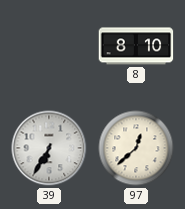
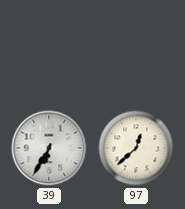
8: 8:10 -> none
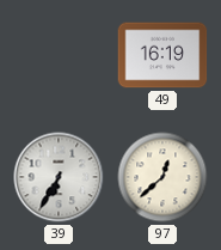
49: none -> 16:19
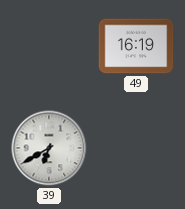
39: 6:35 -> 6:40
97: 12:38 -> none
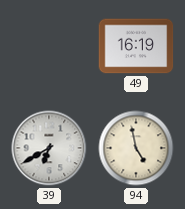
94: none -> 4:58
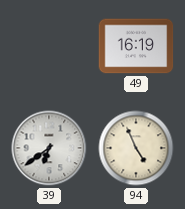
39: 6:40 -> 6:39
94: 4:58 -> 4:56
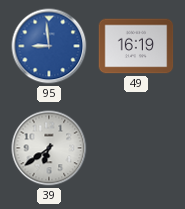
95: none -> 8:59
94: 4:56 -> none
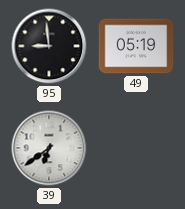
95 dial: blue -> black
49: 16:19 -> 05:19
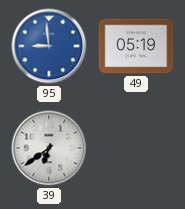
95 dial: black -> blue
